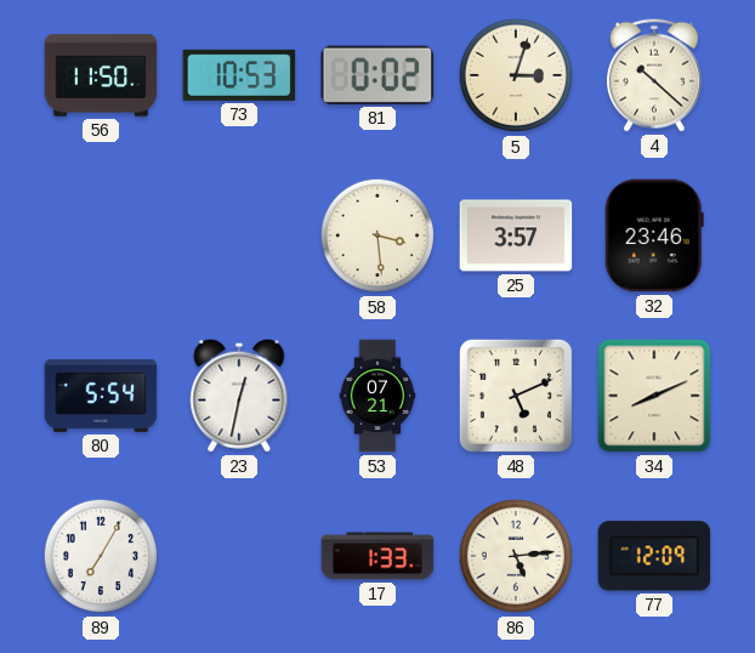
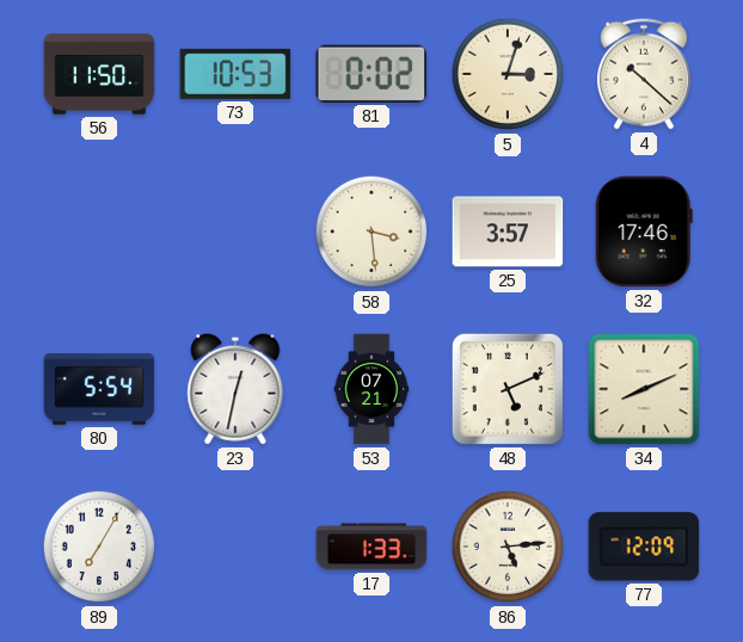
32: 23:46 -> 17:46
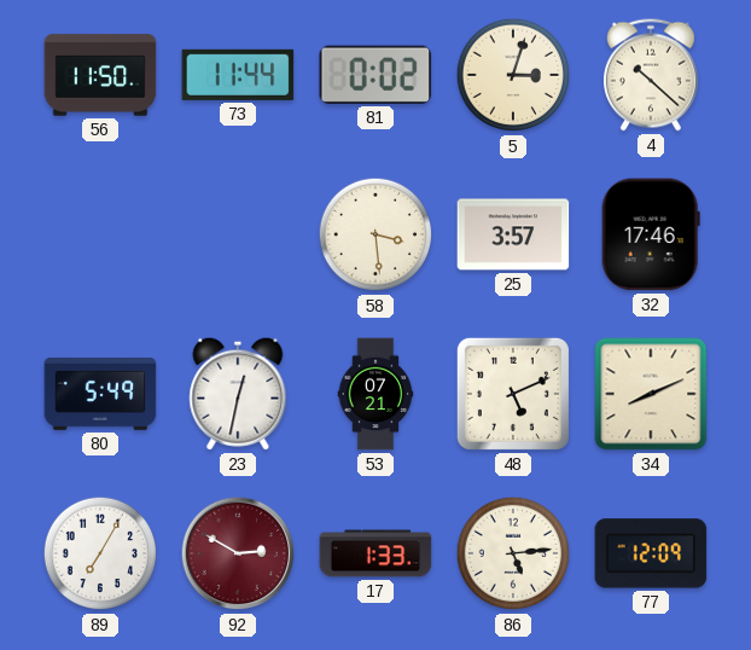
73: 10:53 -> 11:44
80: 5:54 -> 5:49
92: none -> 2:50
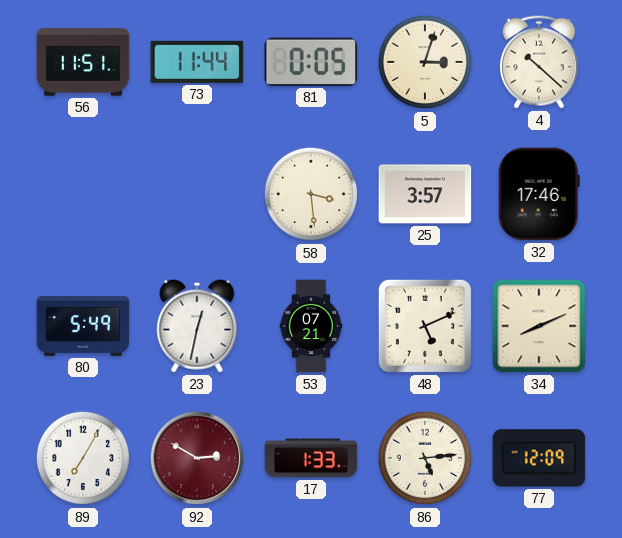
56: 11:50 -> 11:51
81: 0:02 -> 0:05
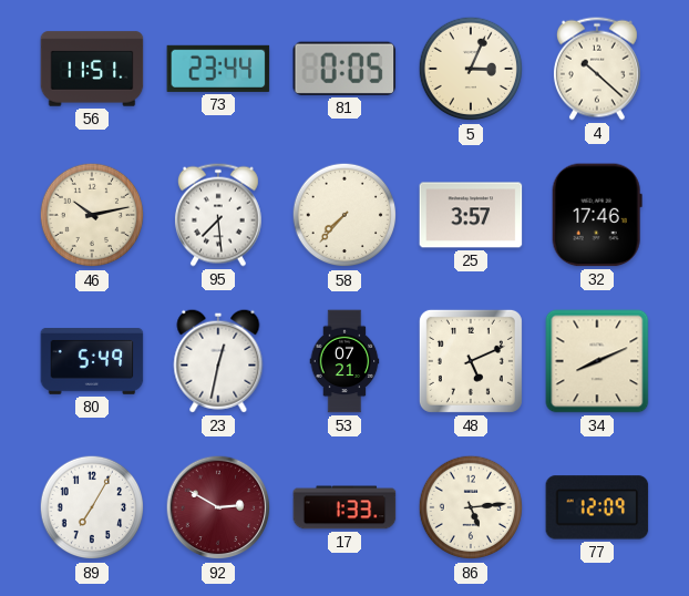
73: 11:44 -> 23:44
5: 3:03 -> 3:04
46: none -> 10:13
95: none -> 7:29
58: 3:29 -> 7:37
